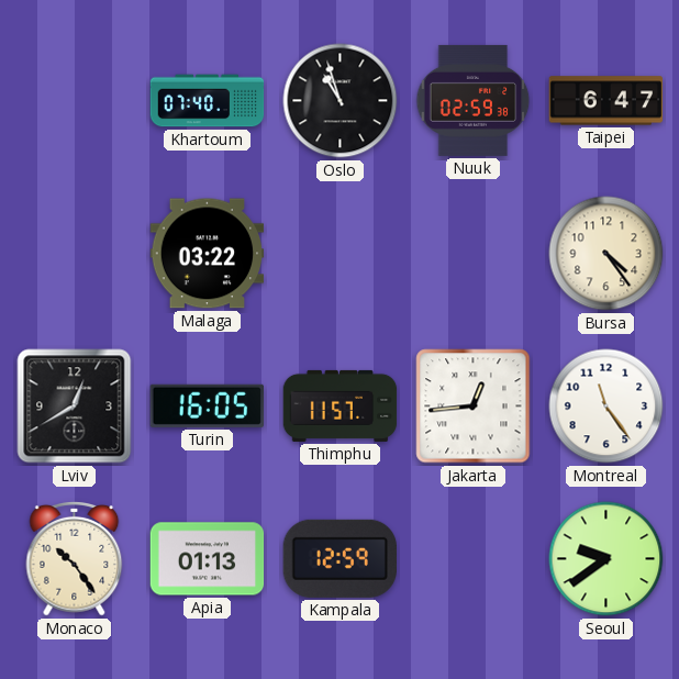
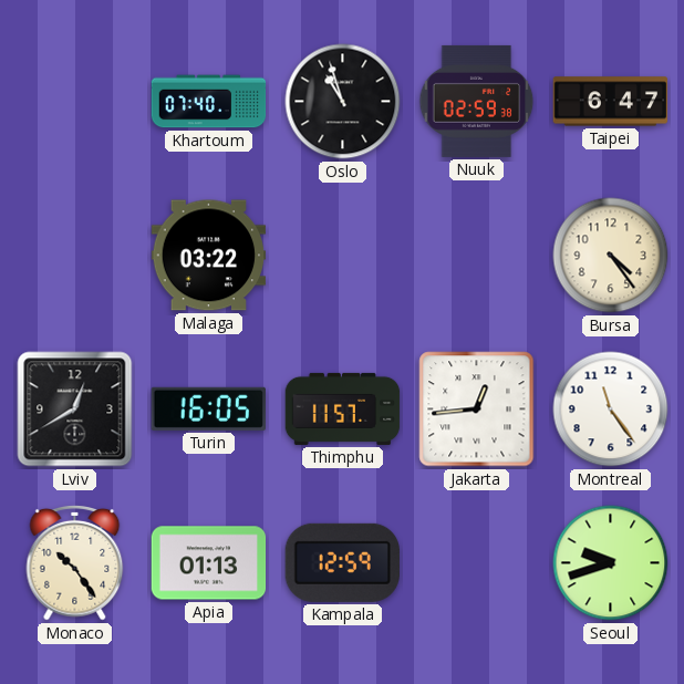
Seoul: 9:39 -> 9:42
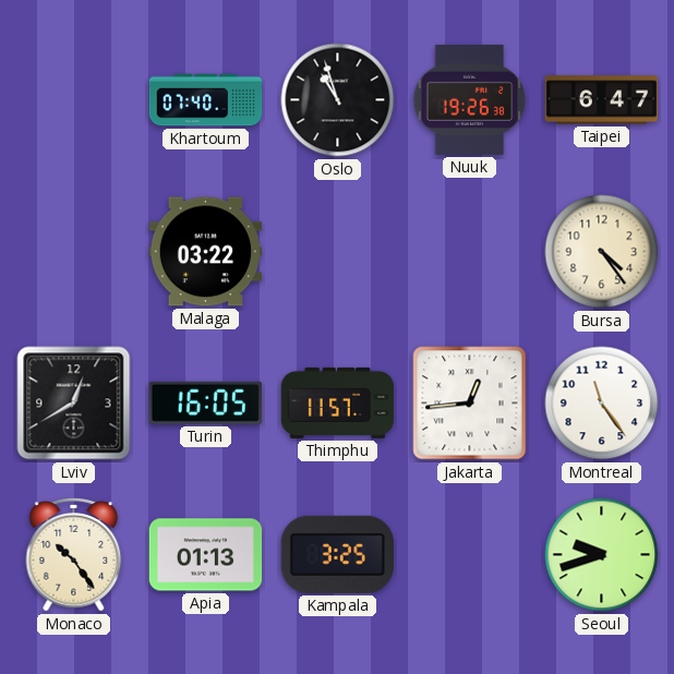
Nuuk: 02:59 -> 19:26
Kampala: 12:59 -> 3:25
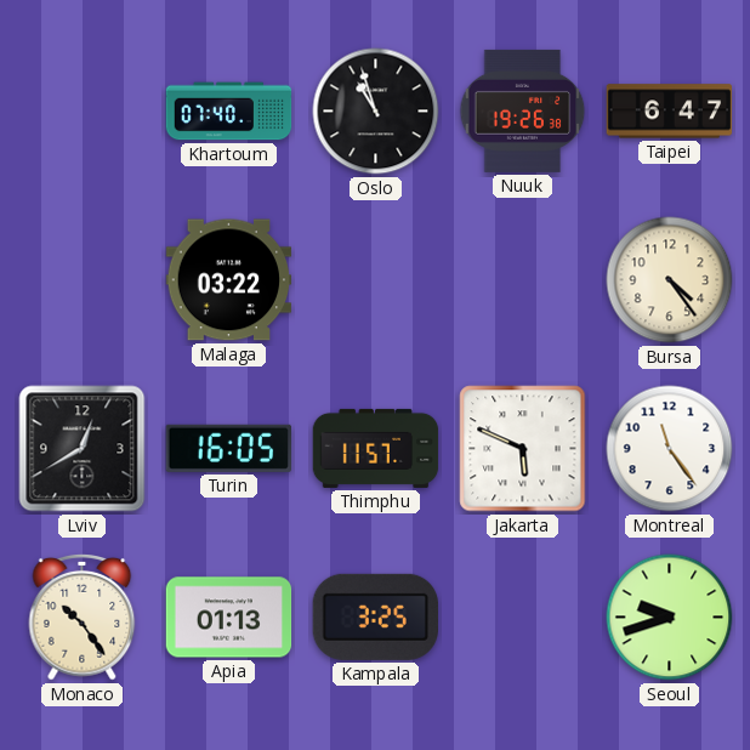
Jakarta: 12:44 -> 5:49
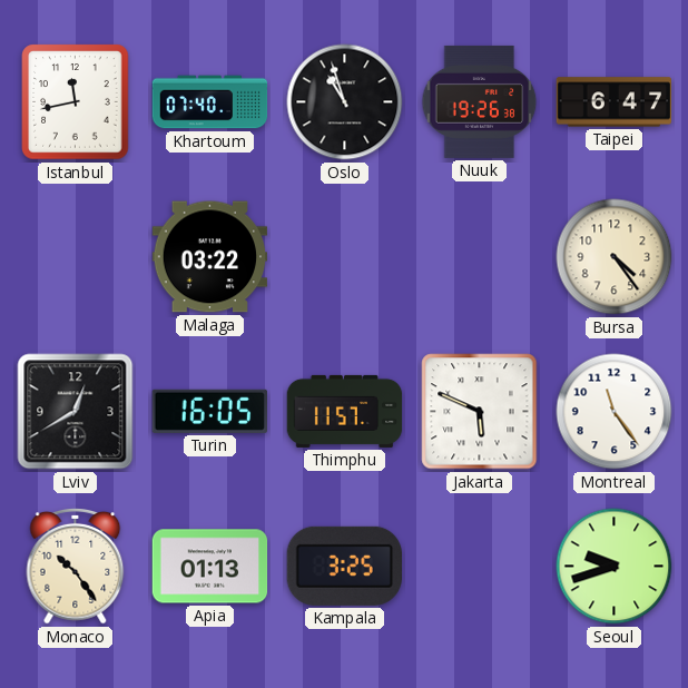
Istanbul: none -> 11:43
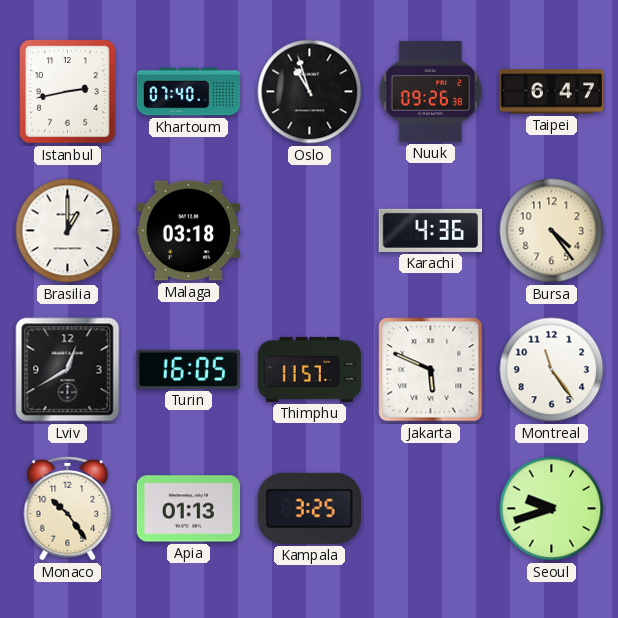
Istanbul: 11:43 -> 2:43
Nuuk: 19:26 -> 09:26
Brasilia: none -> 1:00
Malaga: 03:22 -> 03:18
Karachi: none -> 4:36
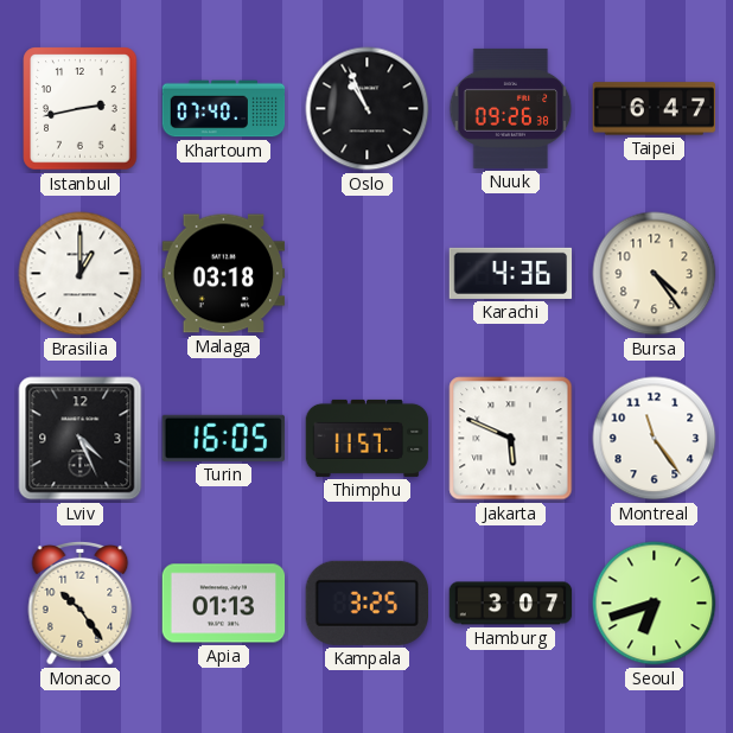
Oslo: 10:57 -> 10:56
Lviv: 12:40 -> 4:26
Hamburg: none -> 3:07
Seoul: 9:42 -> 6:42
